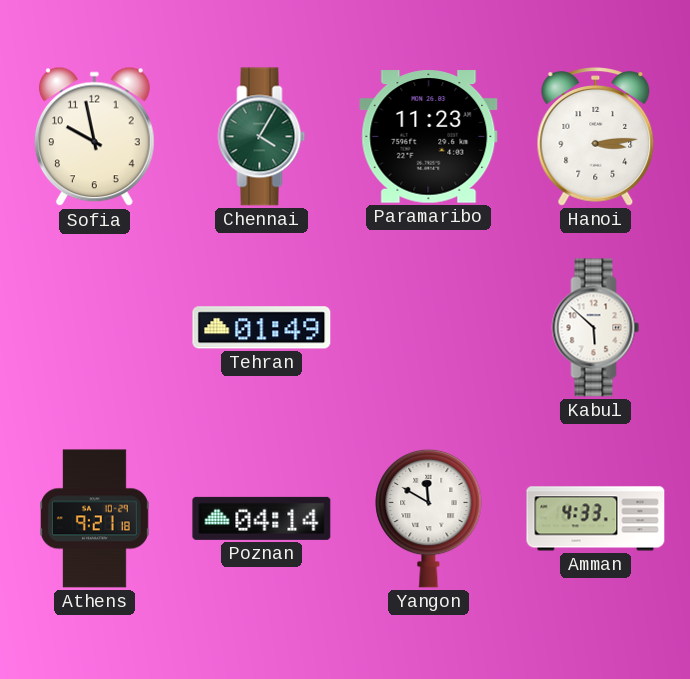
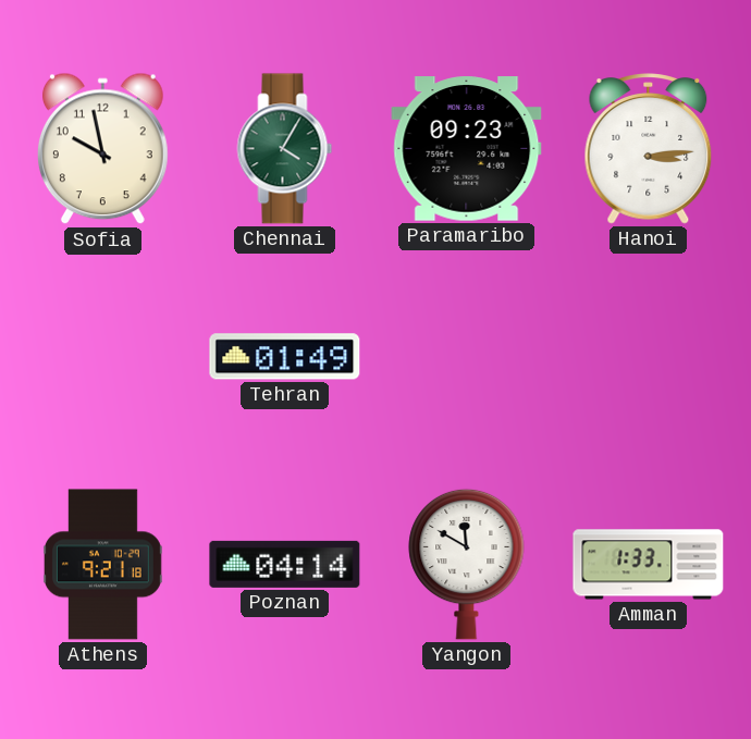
Paramaribo: 11:23 -> 09:23
Kabul: 5:52 -> none
Amman: 4:33 -> 1:33
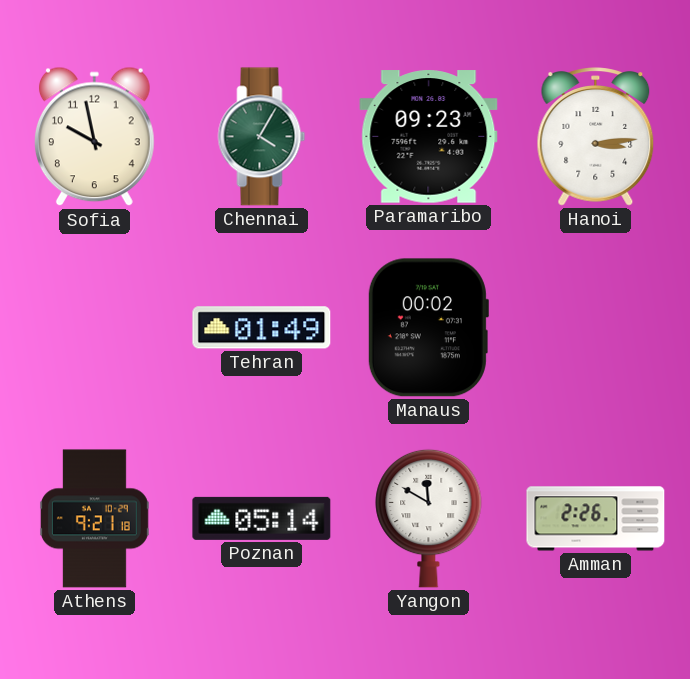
Manaus: none -> 00:02
Poznan: 04:14 -> 05:14
Amman: 1:33 -> 2:26
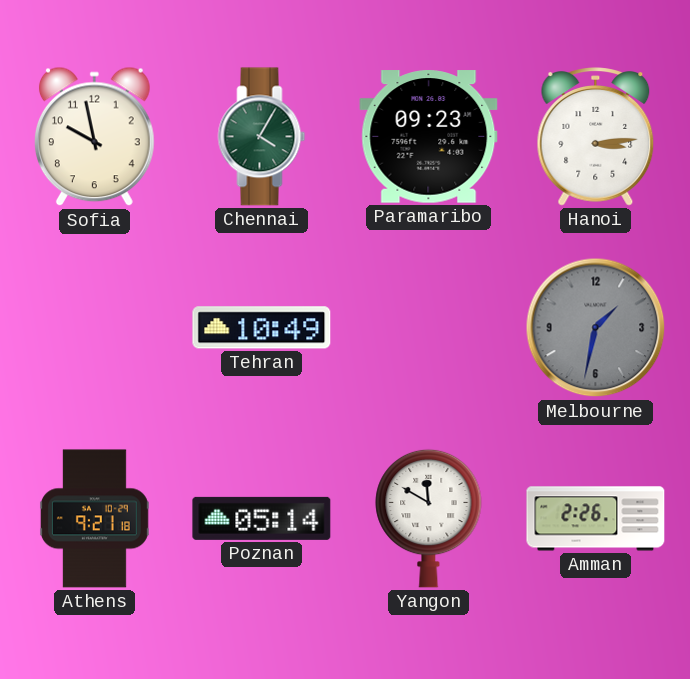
Tehran: 01:49 -> 10:49
Manaus: 00:02 -> none
Melbourne: none -> 1:32
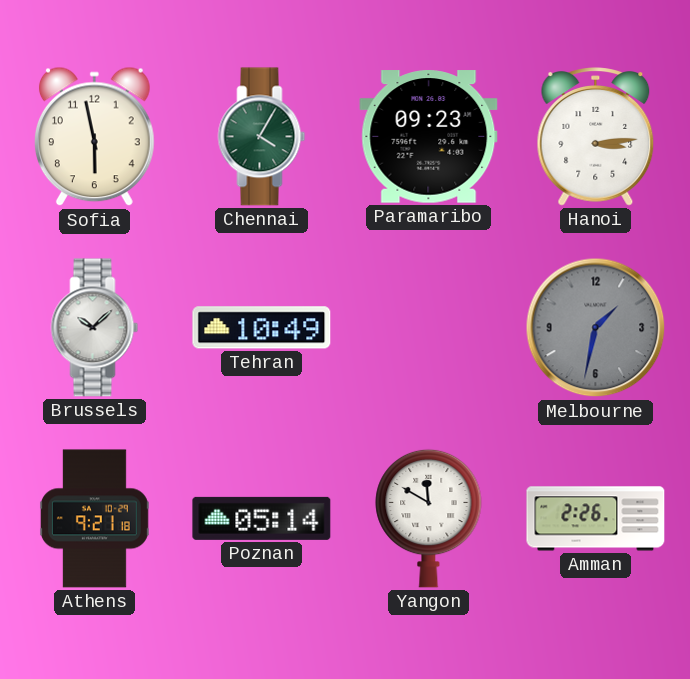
Sofia: 9:58 -> 5:58
Brussels: none -> 10:08
